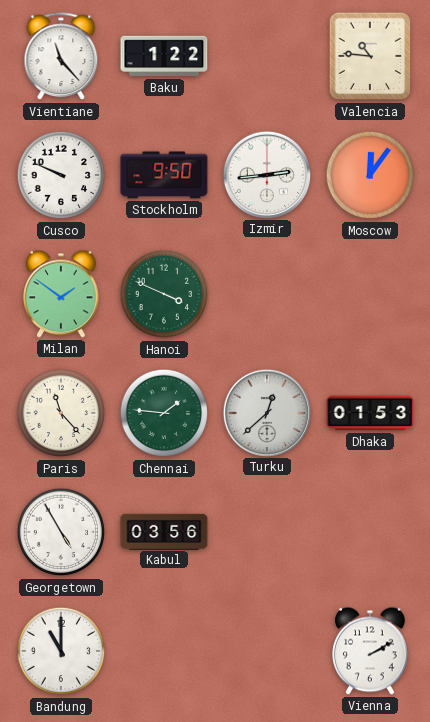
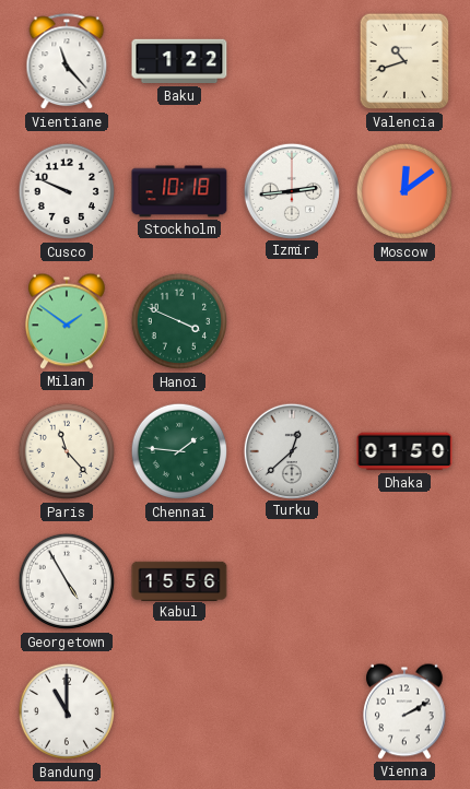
Valencia: 10:46 -> 10:42
Stockholm: 9:50 -> 10:18
Moscow: 12:06 -> 12:09
Dhaka: 01:53 -> 01:50
Kabul: 03:56 -> 15:56
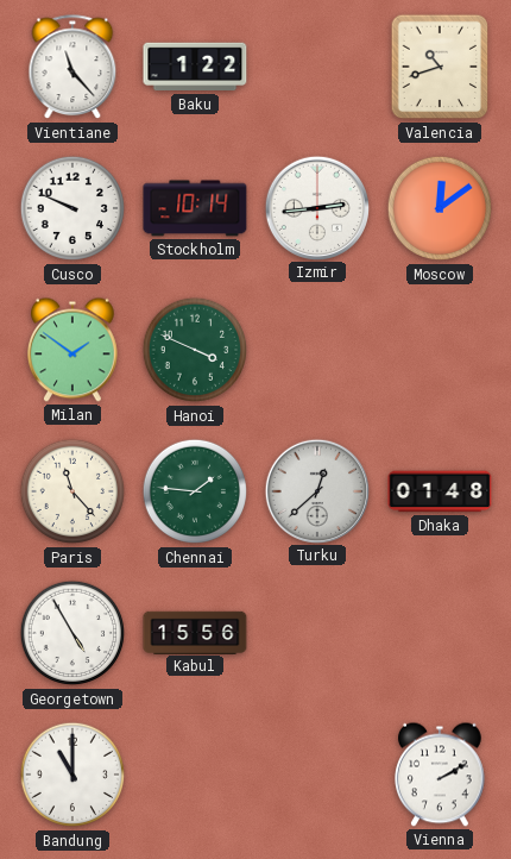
Stockholm: 10:18 -> 10:14
Dhaka: 01:50 -> 01:48
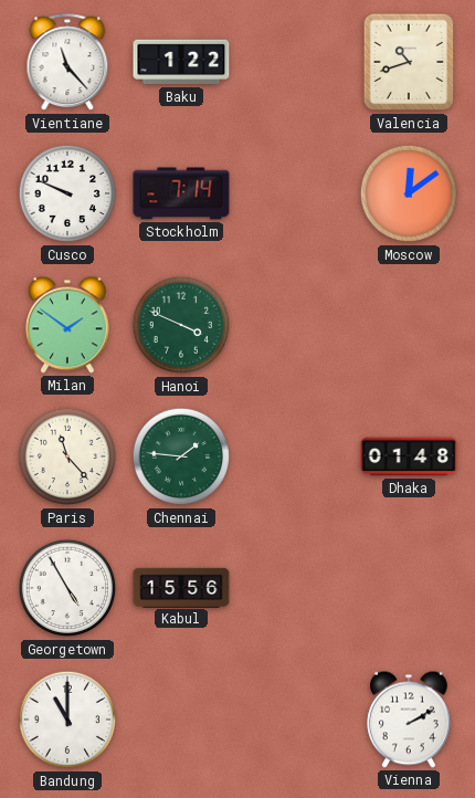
Stockholm: 10:14 -> 7:14
Izmir: 2:44 -> none
Turku: 12:38 -> none
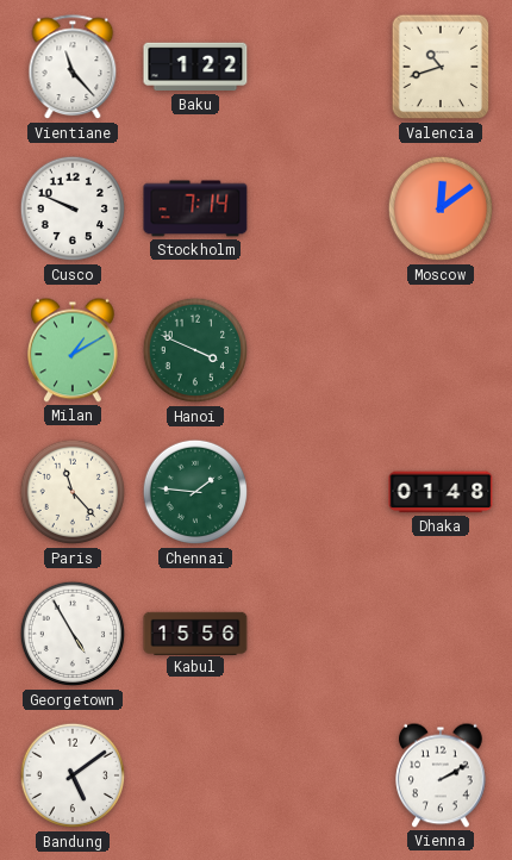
Milan: 1:51 -> 1:10
Bandung: 11:00 -> 5:09
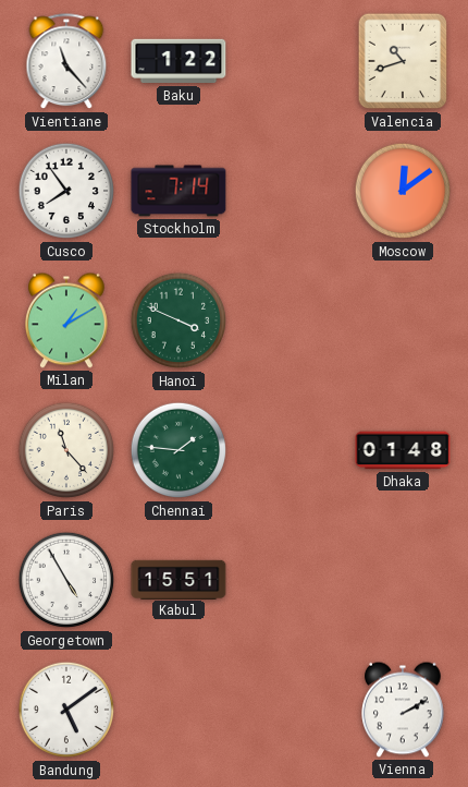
Cusco: 9:49 -> 7:54
Kabul: 15:56 -> 15:51
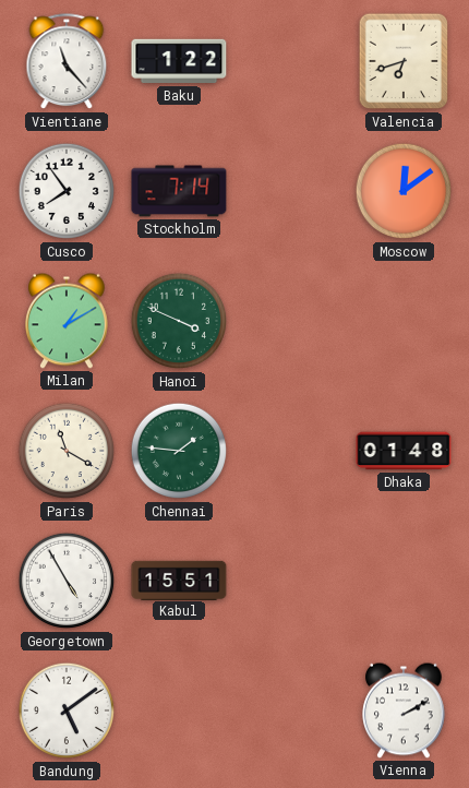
Valencia: 10:42 -> 6:42
Paris: 11:23 -> 11:20
